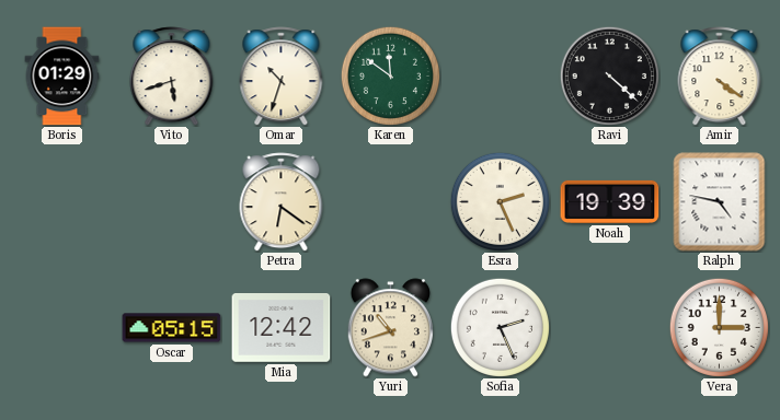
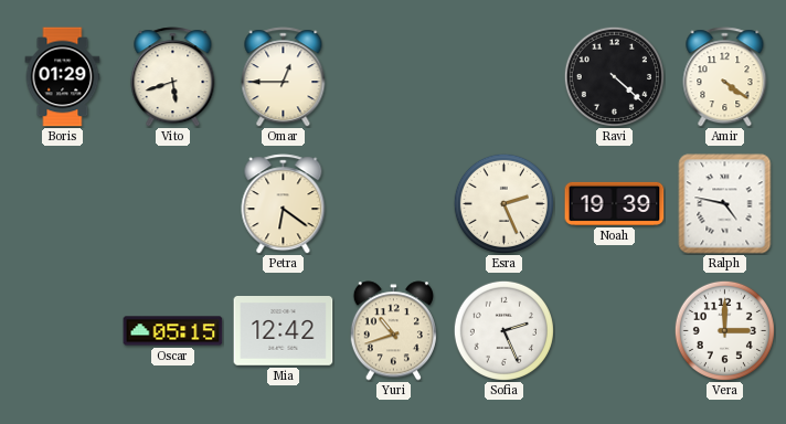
Omar: 10:33 -> 12:45
Karen: 11:51 -> none
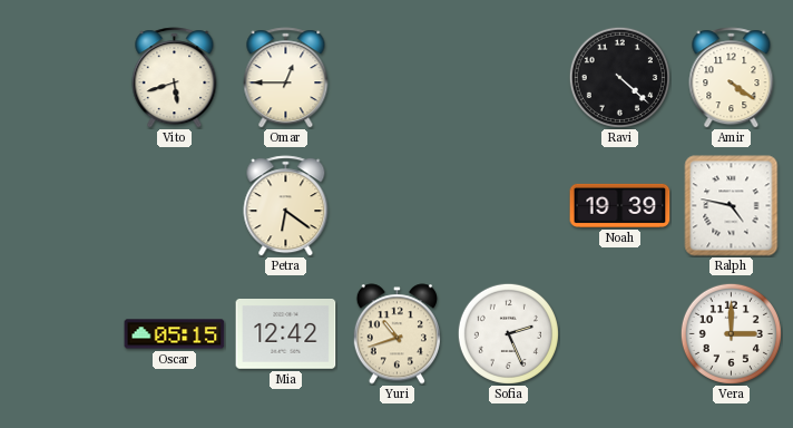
Boris: 01:29 -> none
Esra: 2:26 -> none
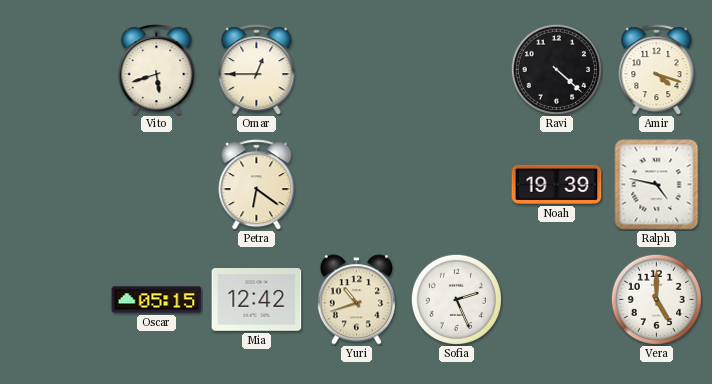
Amir: 4:21 -> 4:18
Vera: 3:00 -> 5:00
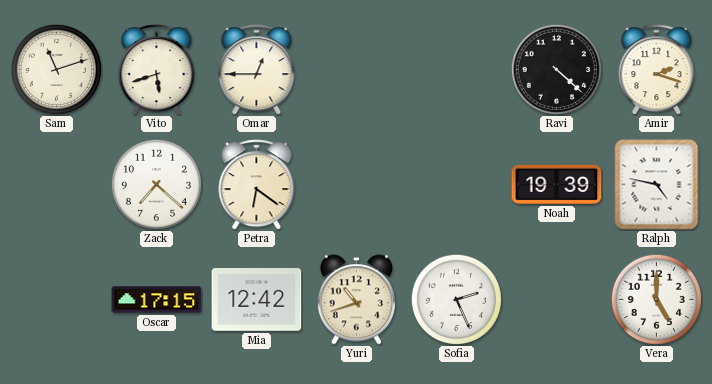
Sam: none -> 11:12
Amir: 4:18 -> 2:18
Zack: none -> 7:22
Oscar: 05:15 -> 17:15
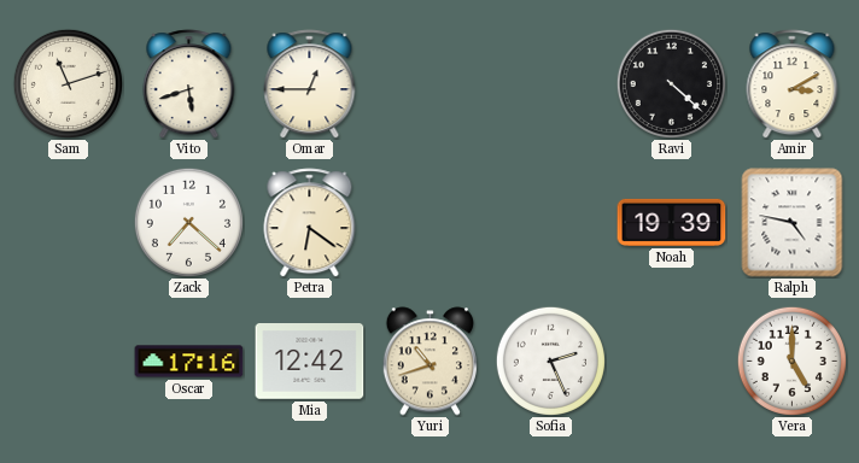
Amir: 2:18 -> 3:10
Oscar: 17:15 -> 17:16
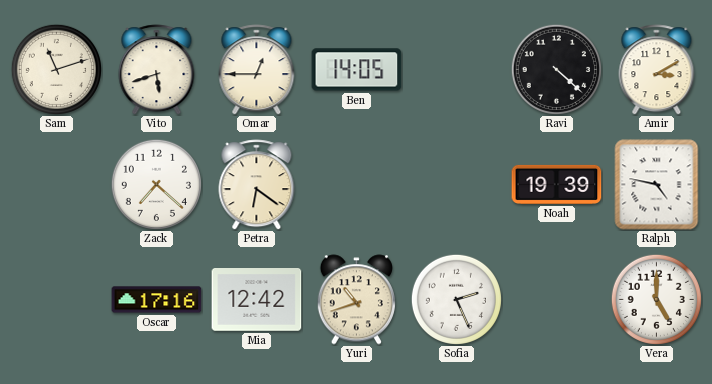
Ben: none -> 14:05
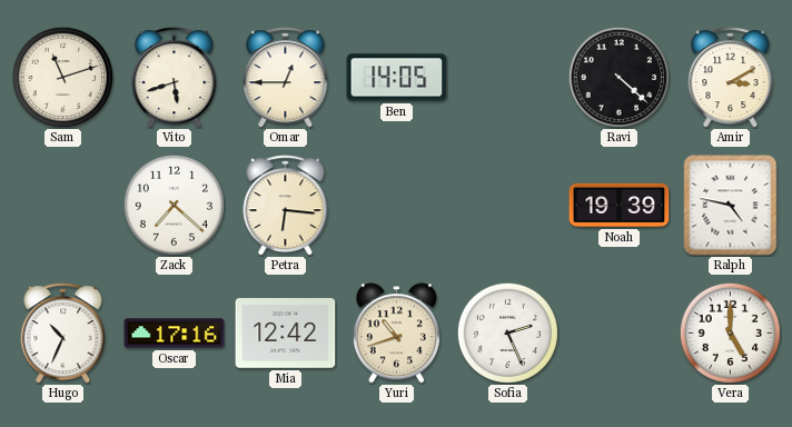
Petra: 6:21 -> 6:16
Hugo: none -> 10:34
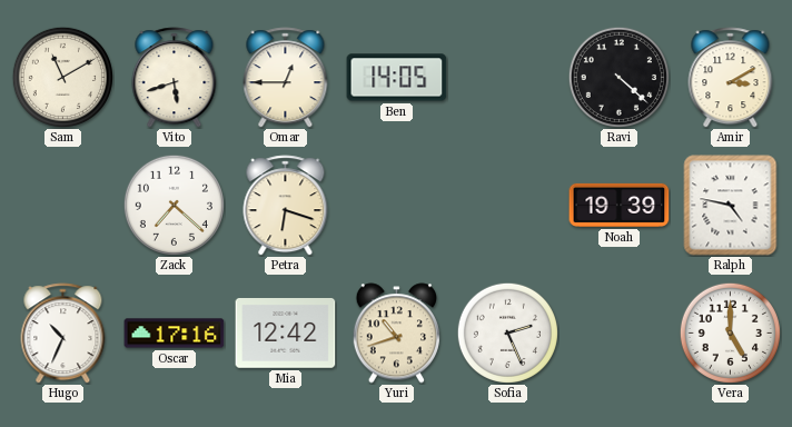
Sam: 11:12 -> 11:10
Petra: 6:16 -> 6:18
